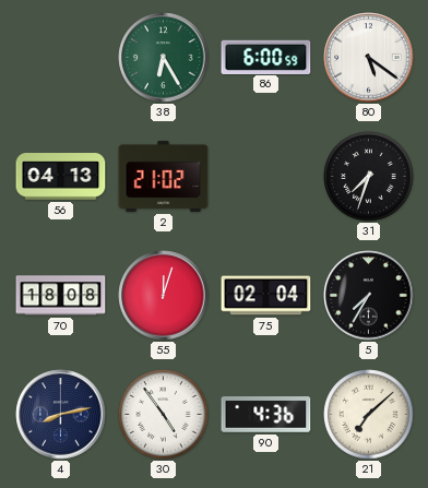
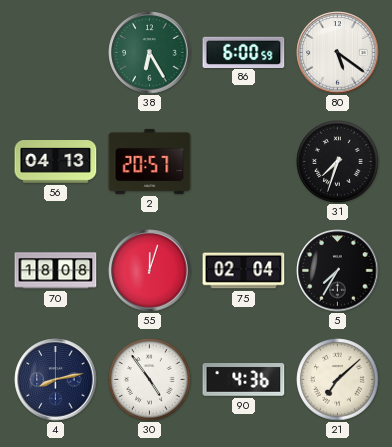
2: 21:02 -> 20:57
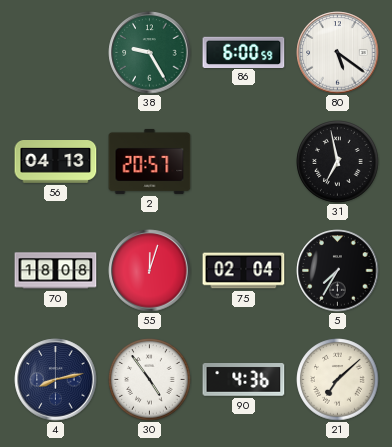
38: 6:25 -> 9:25
31: 7:33 -> 6:58
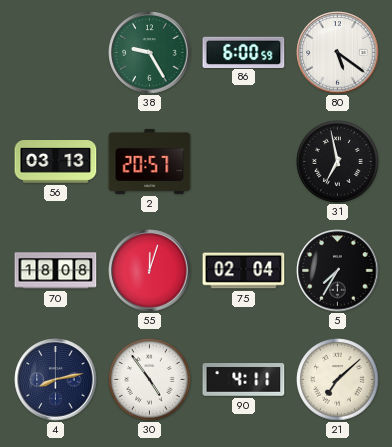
56: 04:13 -> 03:13
90: 4:36 -> 4:11
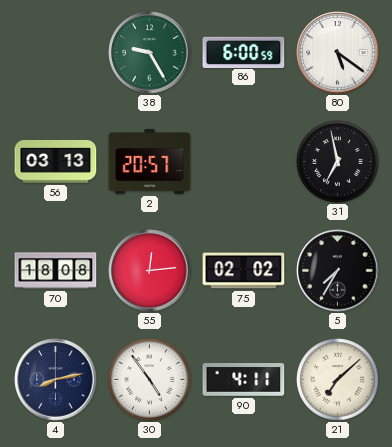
55: 12:03 -> 12:14
75: 02:04 -> 02:02
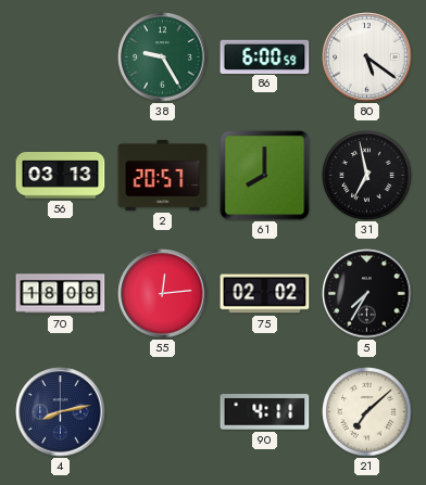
61: none -> 8:00
30: 4:54 -> none
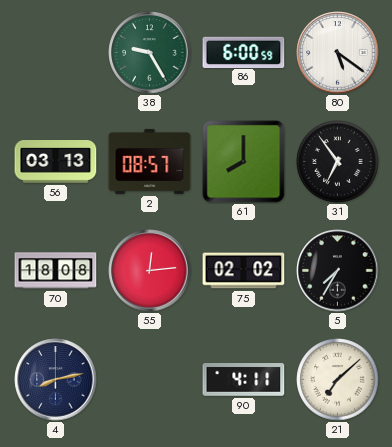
2: 20:57 -> 08:57
31: 6:58 -> 6:54
